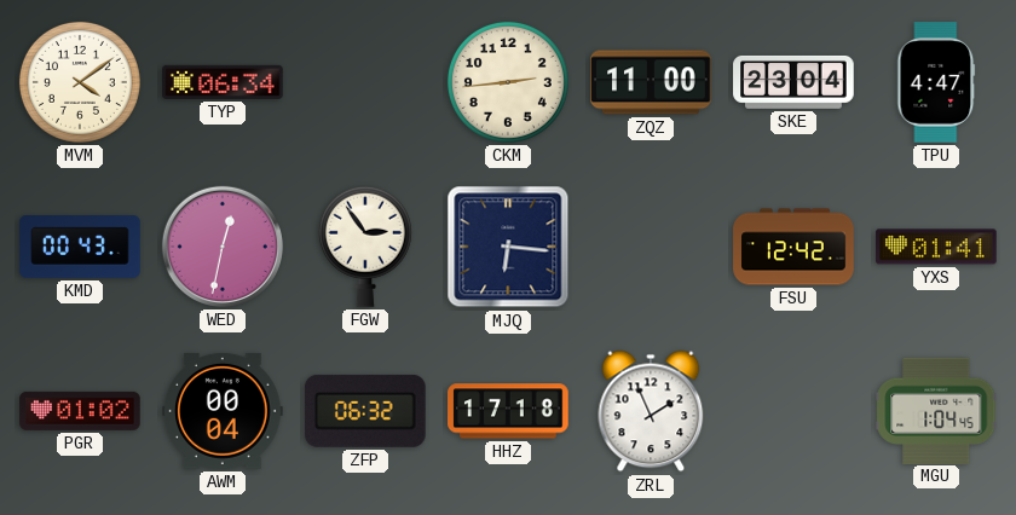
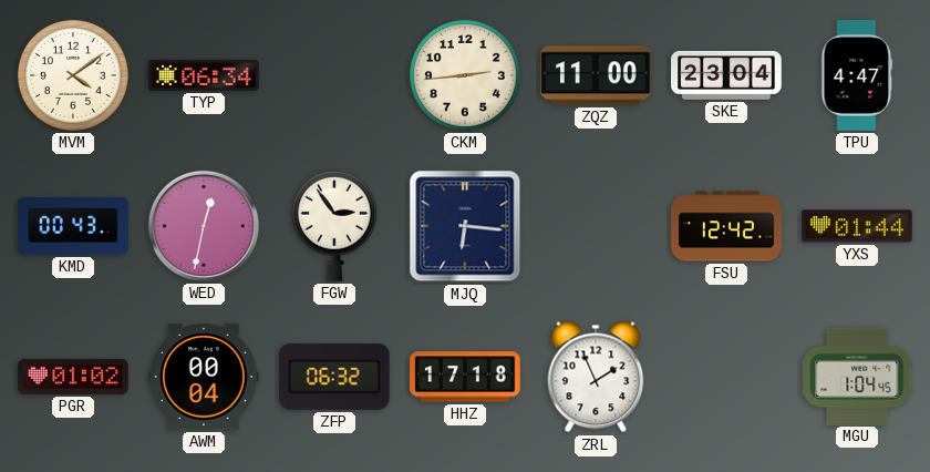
YXS: 01:41 -> 01:44
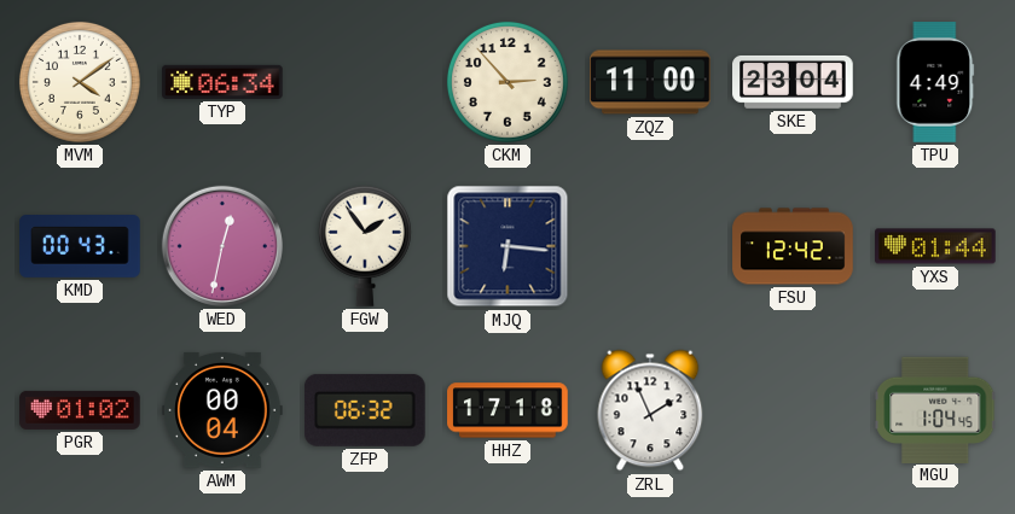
CKM: 2:44 -> 2:53
TPU: 4:47 -> 4:49
FGW: 2:54 -> 1:54
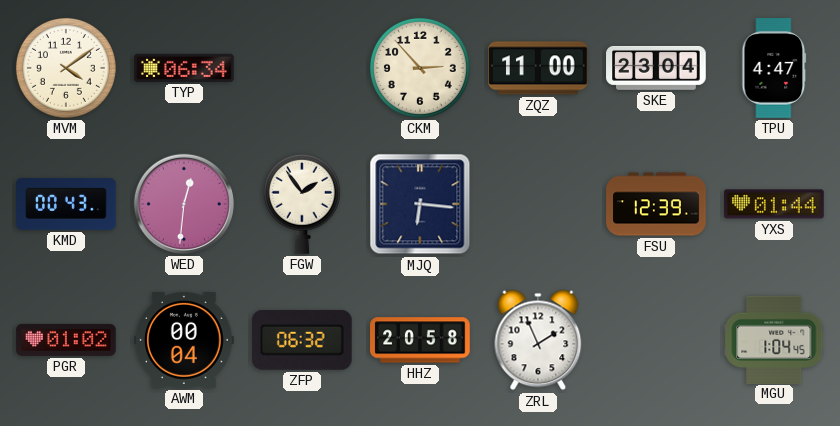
TPU: 4:49 -> 4:47
WED: 12:32 -> 12:31
FSU: 12:42 -> 12:39
HHZ: 17:18 -> 20:58
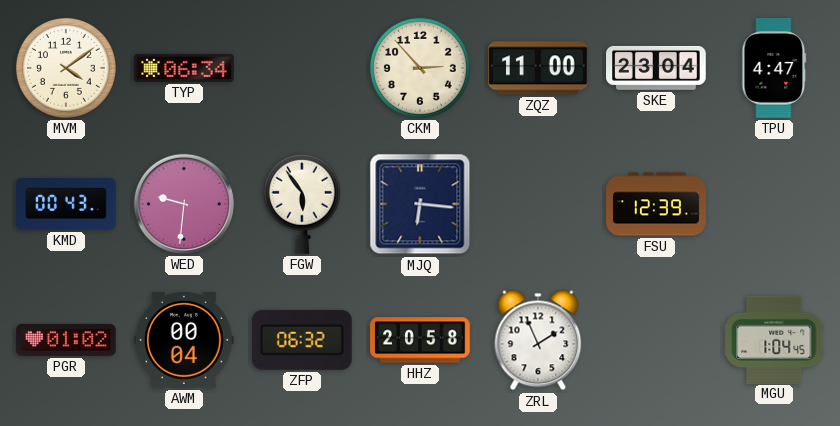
WED: 12:31 -> 9:31
FGW: 1:54 -> 5:54
YXS: 01:44 -> none
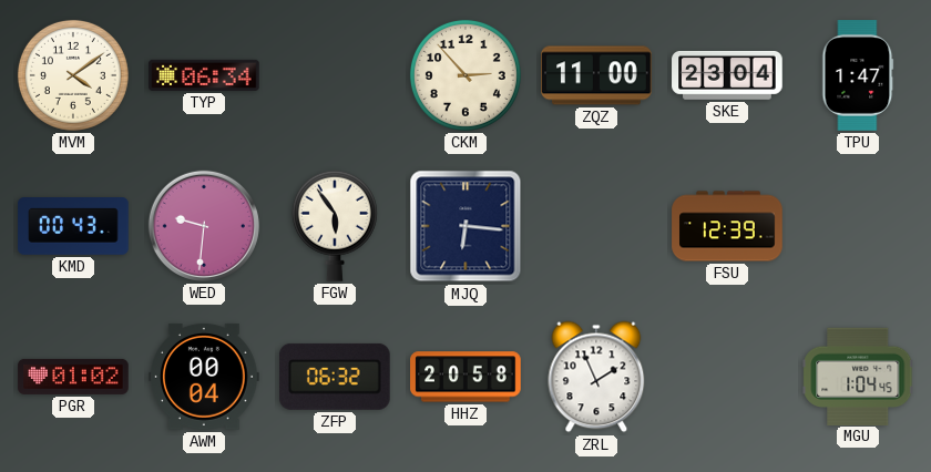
TPU: 4:47 -> 1:47
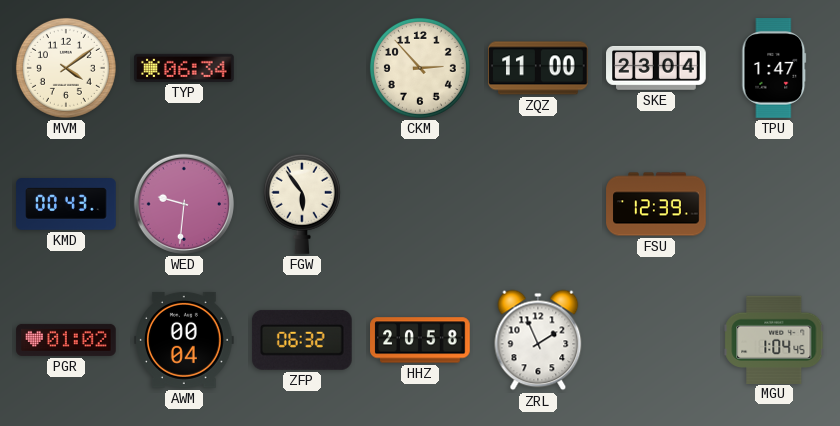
MJQ: 6:16 -> none
